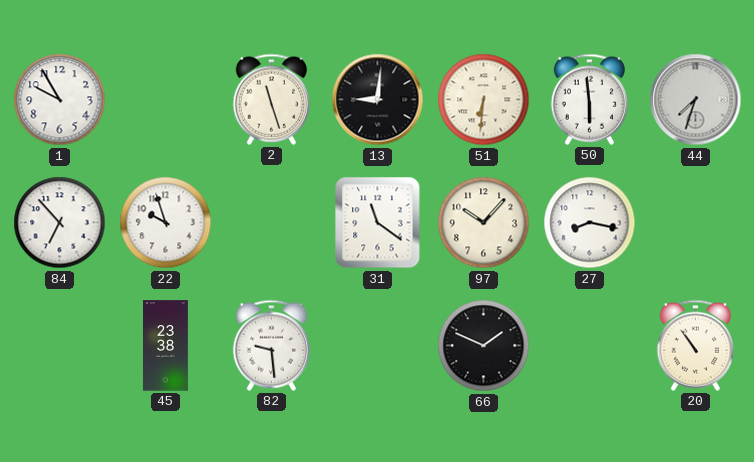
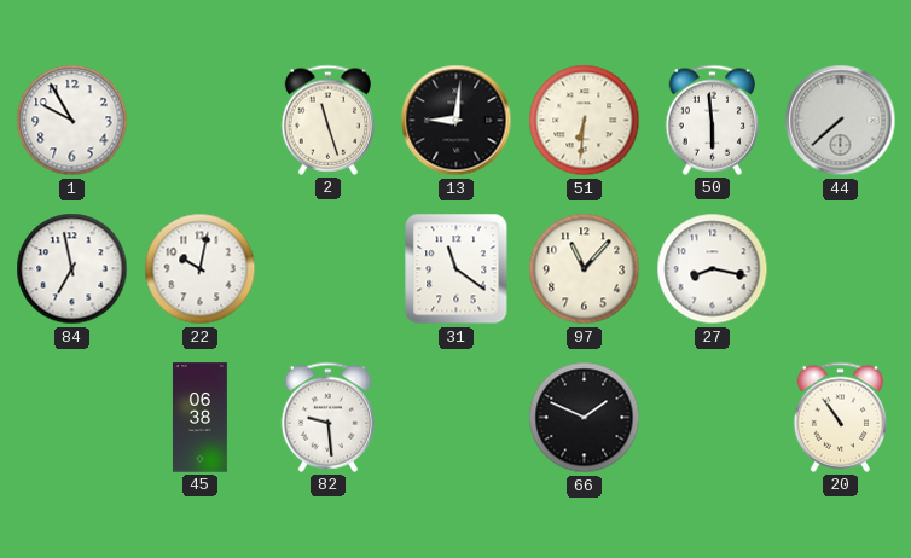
44: 7:33 -> 7:38
84: 6:53 -> 6:58
22: 9:57 -> 10:02
97: 10:07 -> 11:07
45: 23:38 -> 06:38
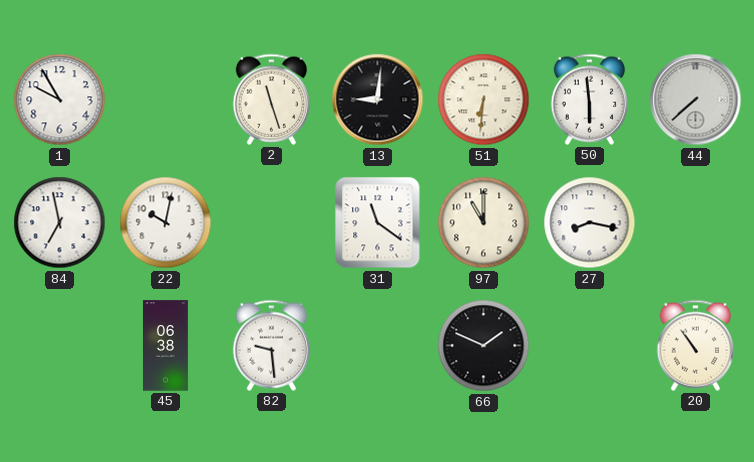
97: 11:07 -> 11:00
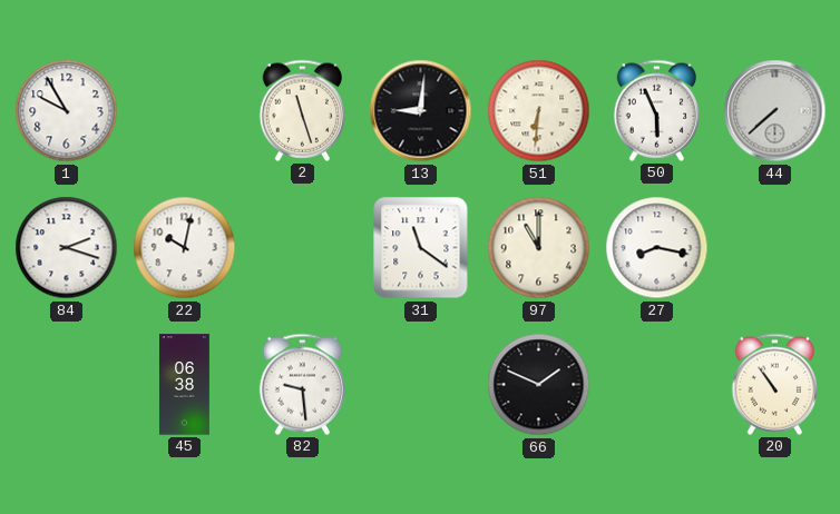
50: 5:59 -> 5:56
84: 6:58 -> 2:18
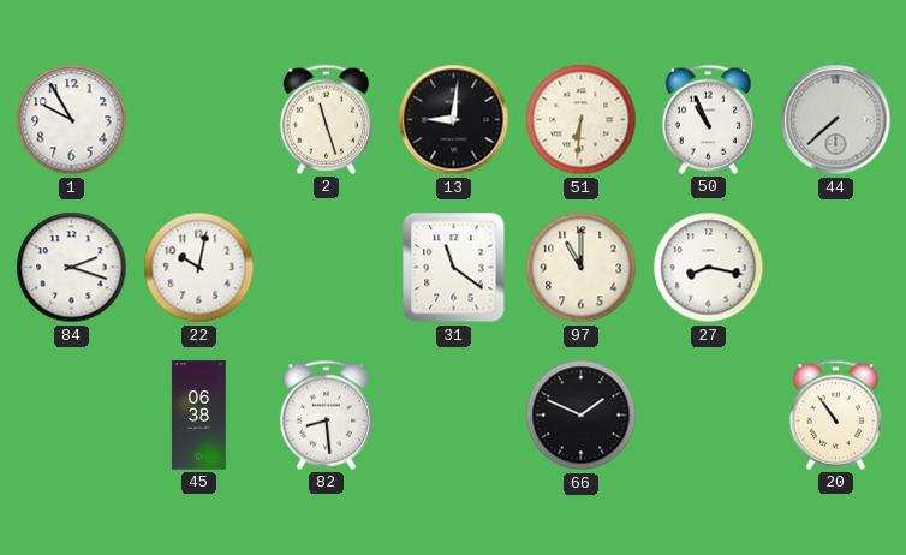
50: 5:56 -> 10:56
82: 9:29 -> 8:29
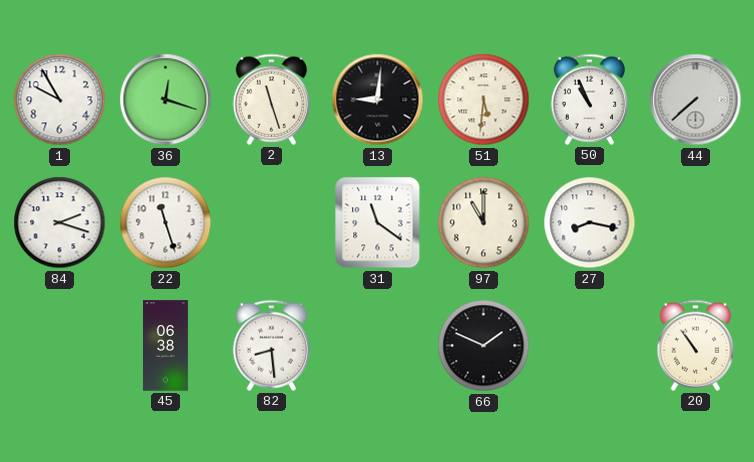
36: none -> 12:18
51: 6:31 -> 5:31
22: 10:02 -> 11:27
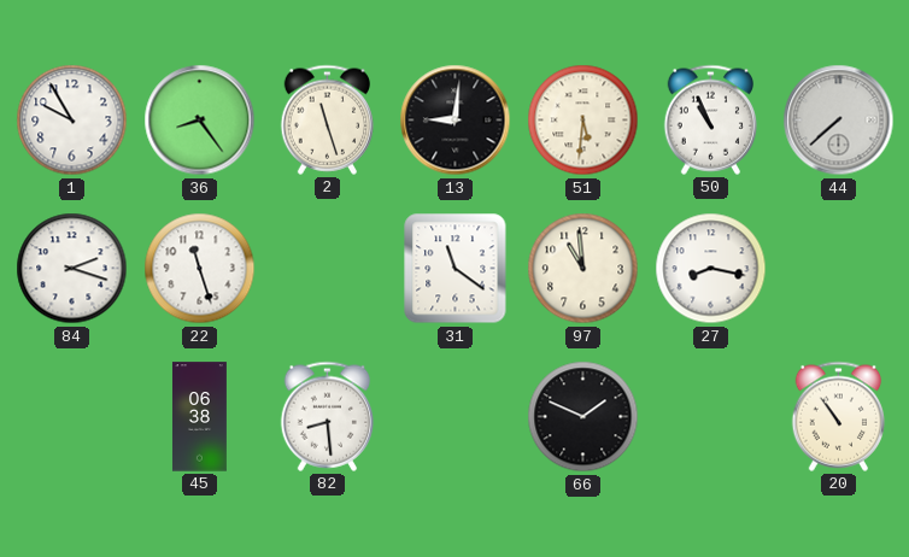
36: 12:18 -> 8:24
97: 11:00 -> 10:59
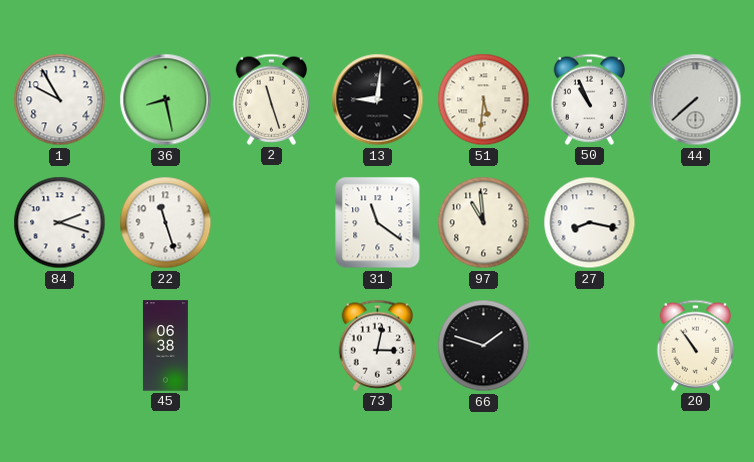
36: 8:24 -> 8:28
82: 8:29 -> none
73: none -> 3:02
66: 1:49 -> 1:48
